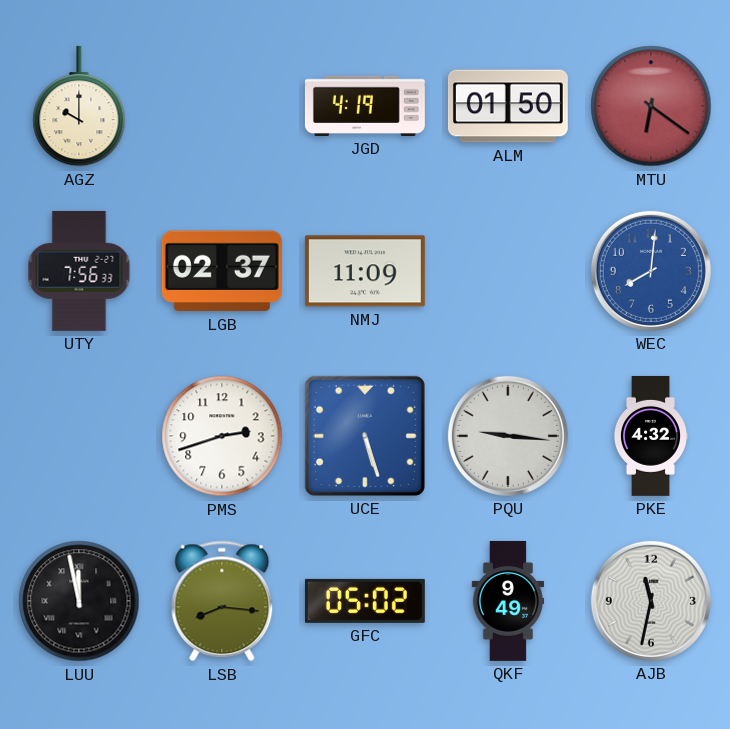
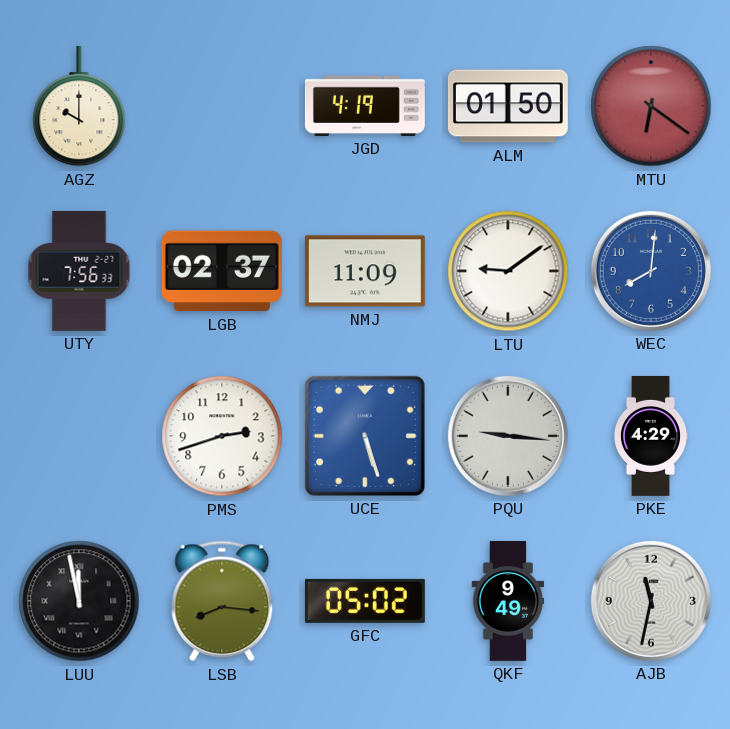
LTU: none -> 9:09
PKE: 4:32 -> 4:29
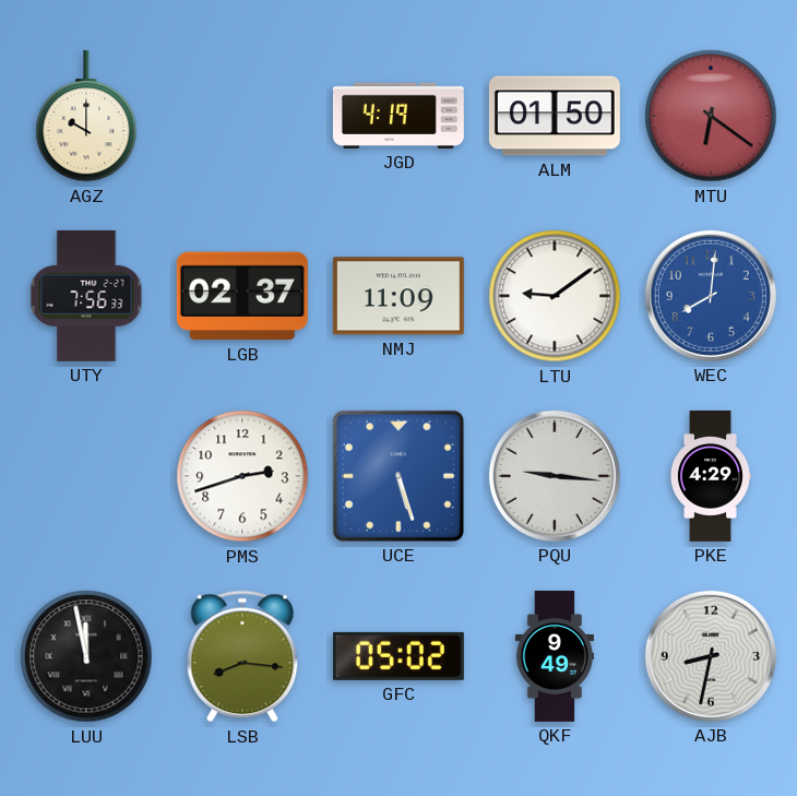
AJB: 11:32 -> 8:32
